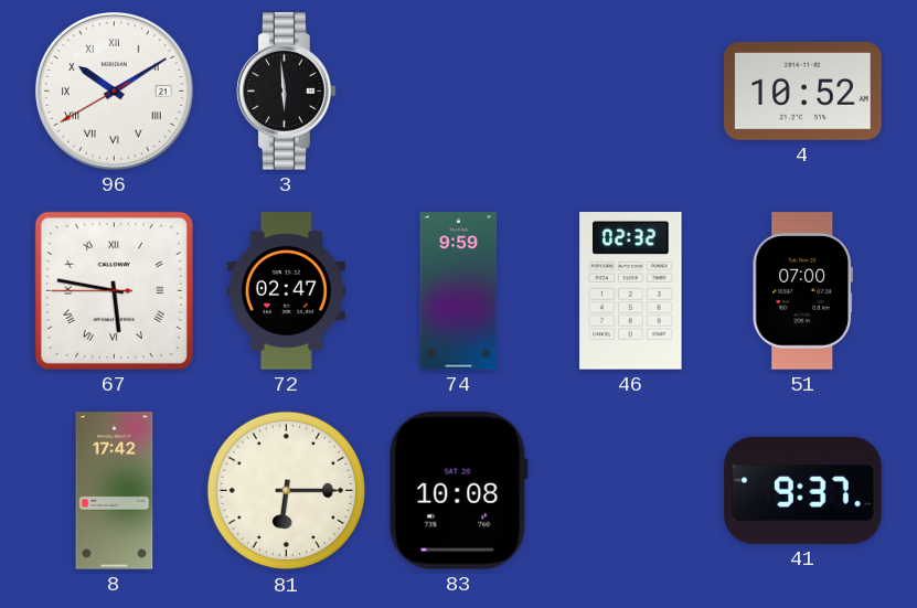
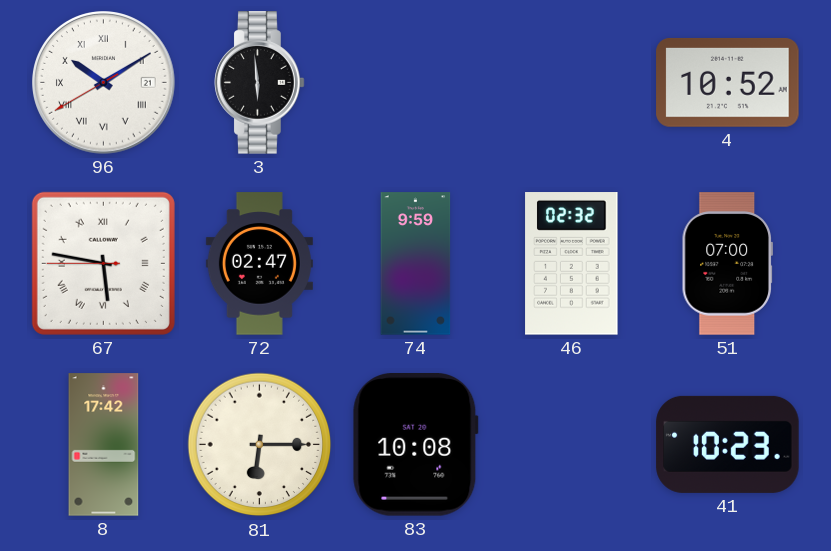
41: 9:37 -> 10:23
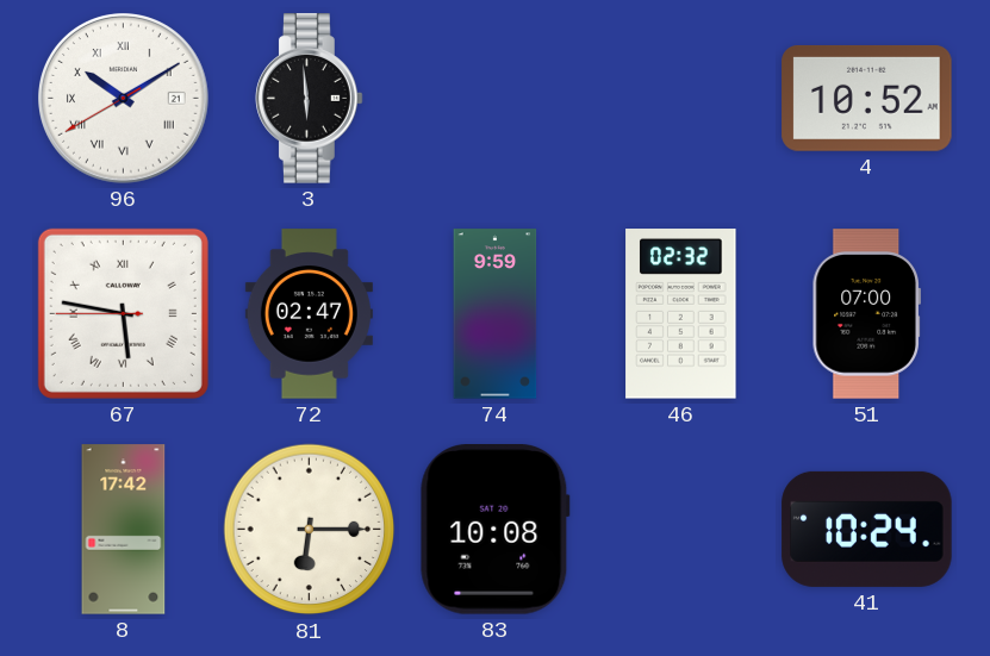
41: 10:23 -> 10:24
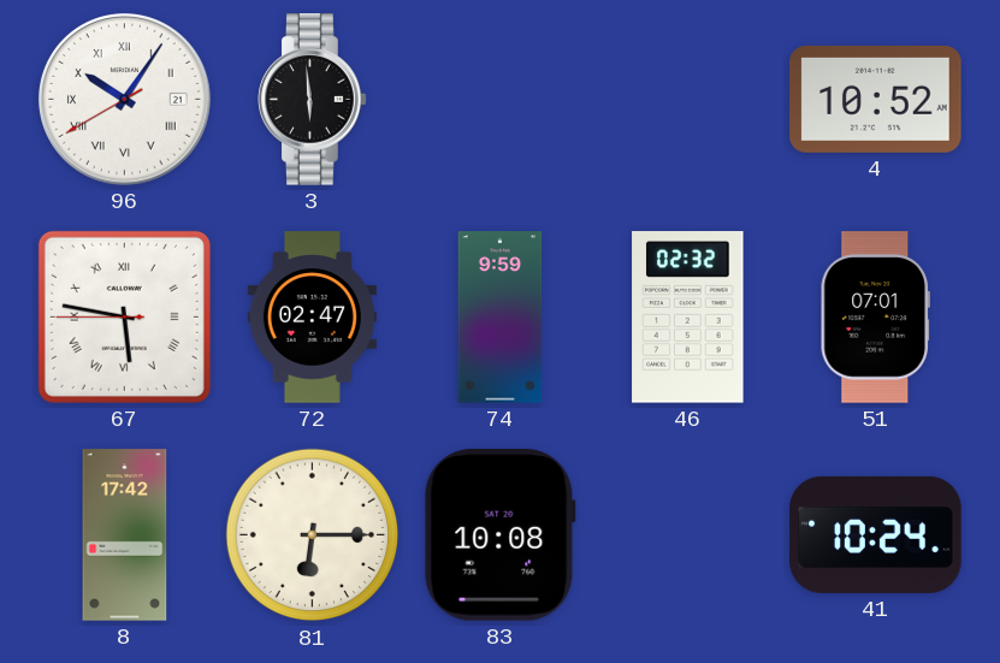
96: 10:09 -> 10:05
51: 07:00 -> 07:01
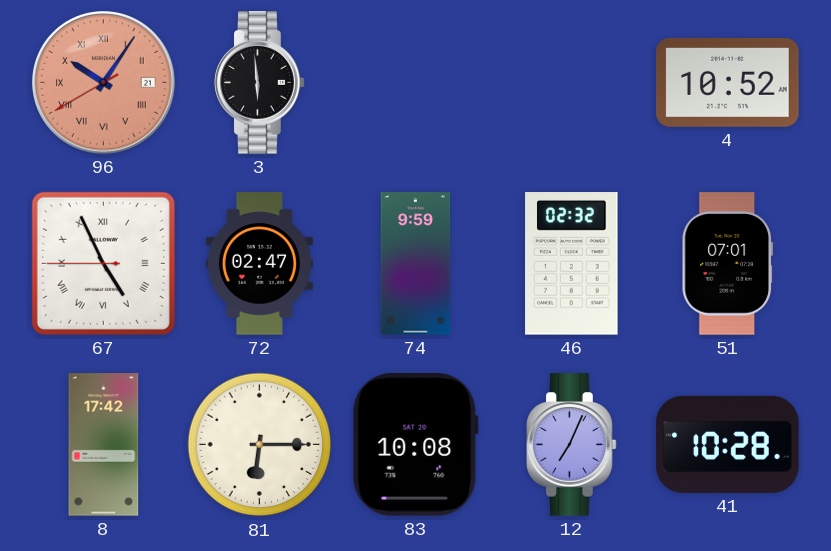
96 dial: white -> salmon
67: 5:46 -> 4:55
12: none -> 7:04
41: 10:24 -> 10:28
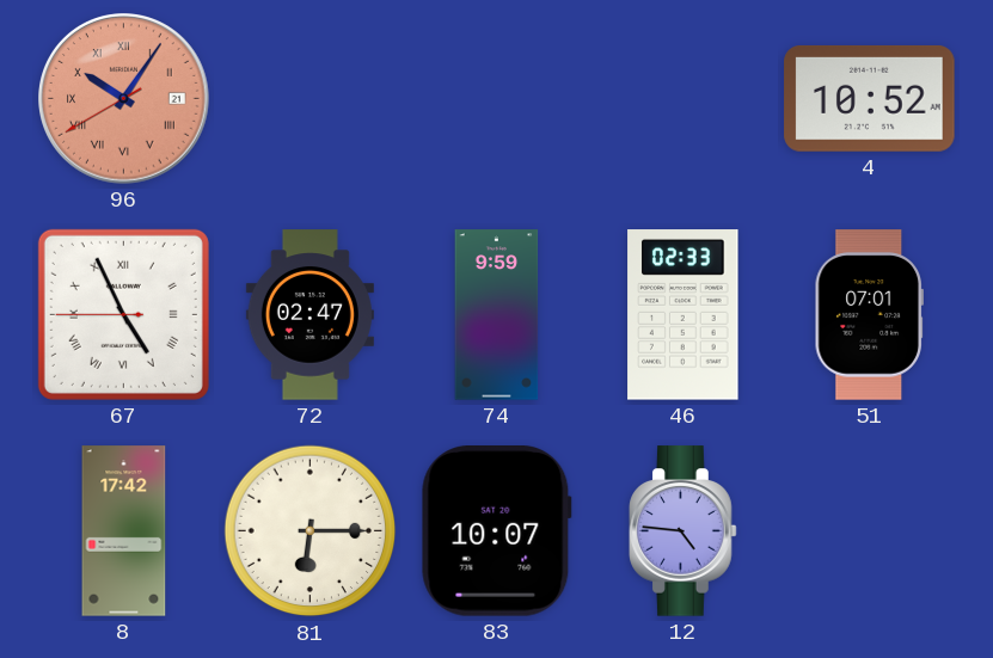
3: 5:59 -> none
46: 02:32 -> 02:33
83: 10:08 -> 10:07
12: 7:04 -> 4:46
41: 10:28 -> none
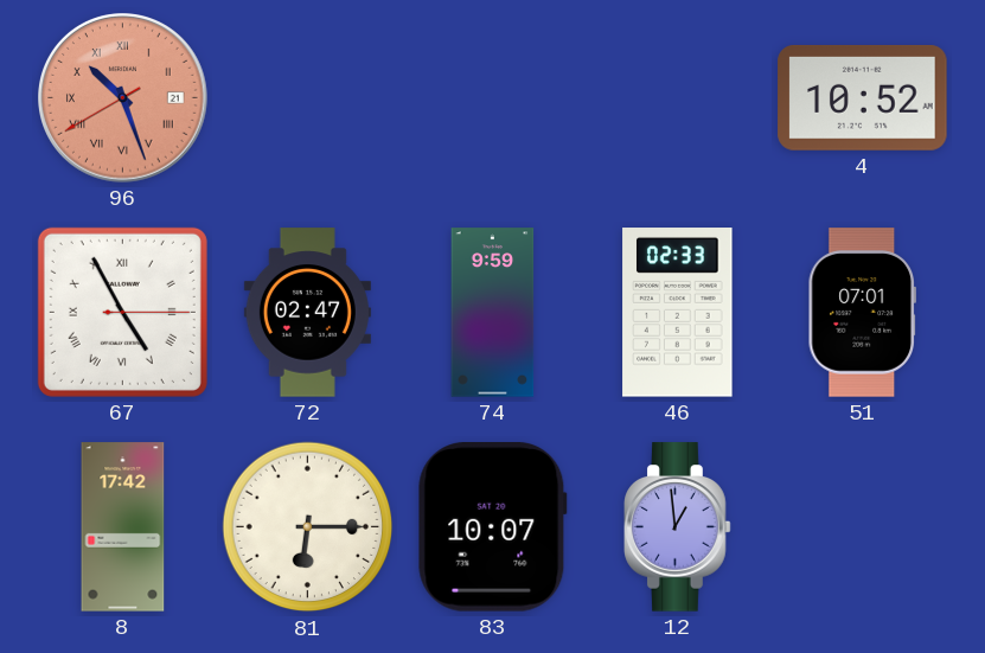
96: 10:05 -> 10:26
67: 4:55:45 -> 4:55:15
12: 4:46 -> 12:59
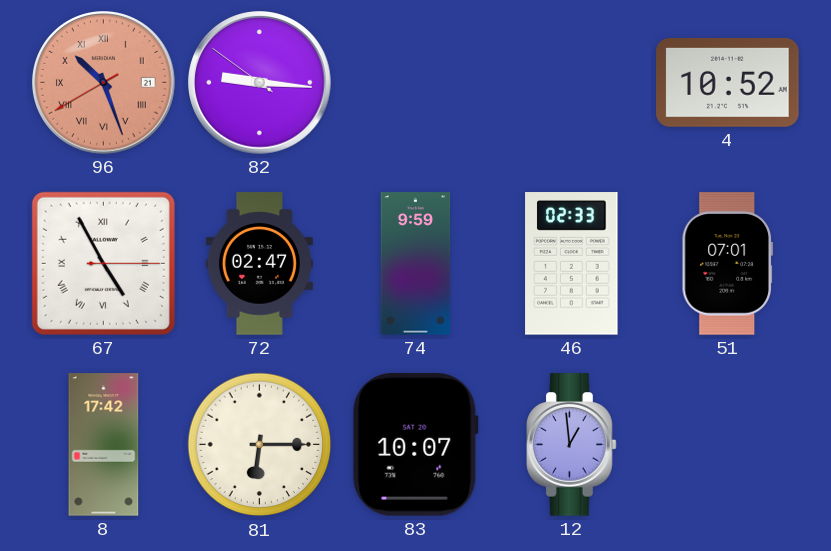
82: none -> 9:15
